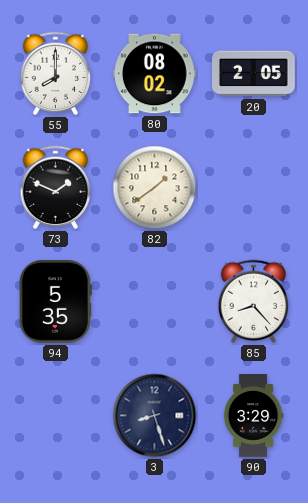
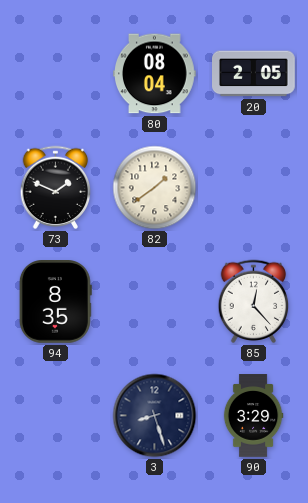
55: 8:00 -> none
80: 08:02 -> 08:04
94: 5:35 -> 8:35
85: 8:23 -> 12:23
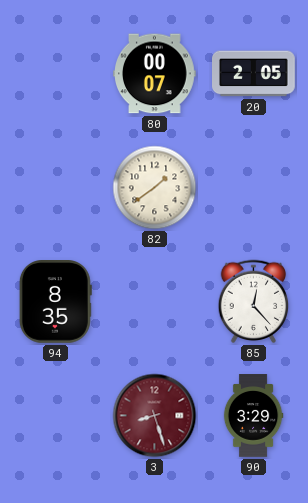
80: 08:04 -> 00:07
73: 1:49 -> none
3 dial: navy -> burgundy
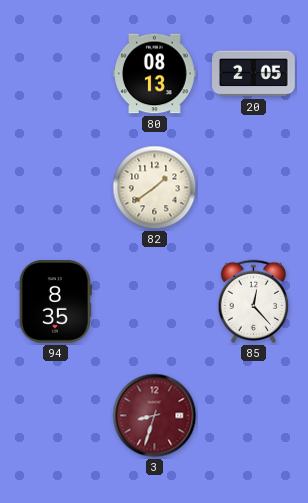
80: 00:07 -> 08:13
3: 8:27 -> 8:33
90: 3:29 -> none
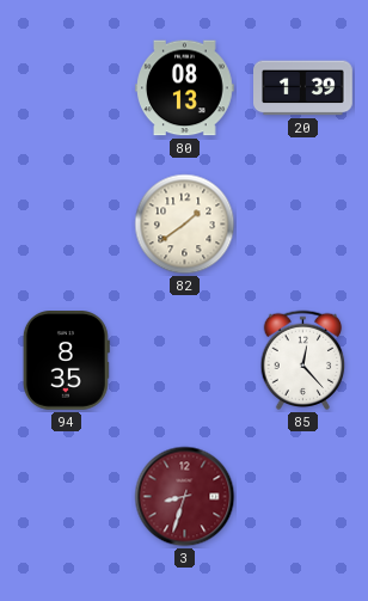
20: 2:05 -> 1:39
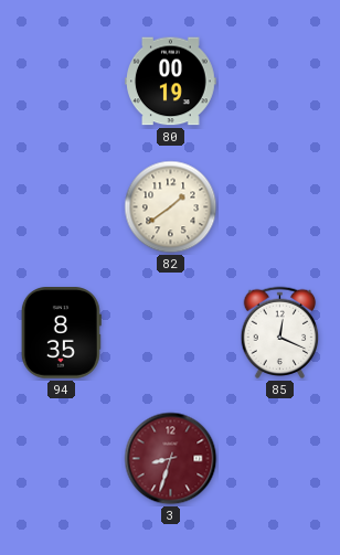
80: 08:13 -> 00:19
20: 1:39 -> none
85: 12:23 -> 12:19
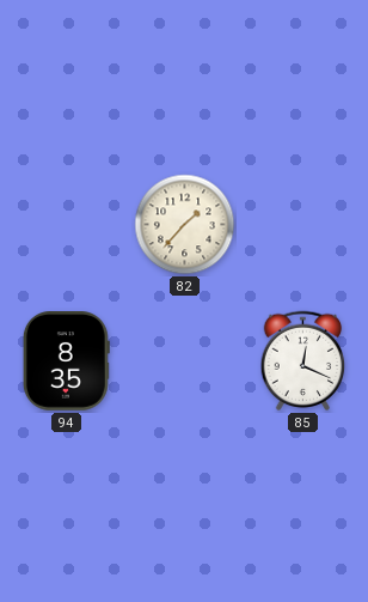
80: 00:19 -> none
82: 1:39 -> 1:37
3: 8:33 -> none
